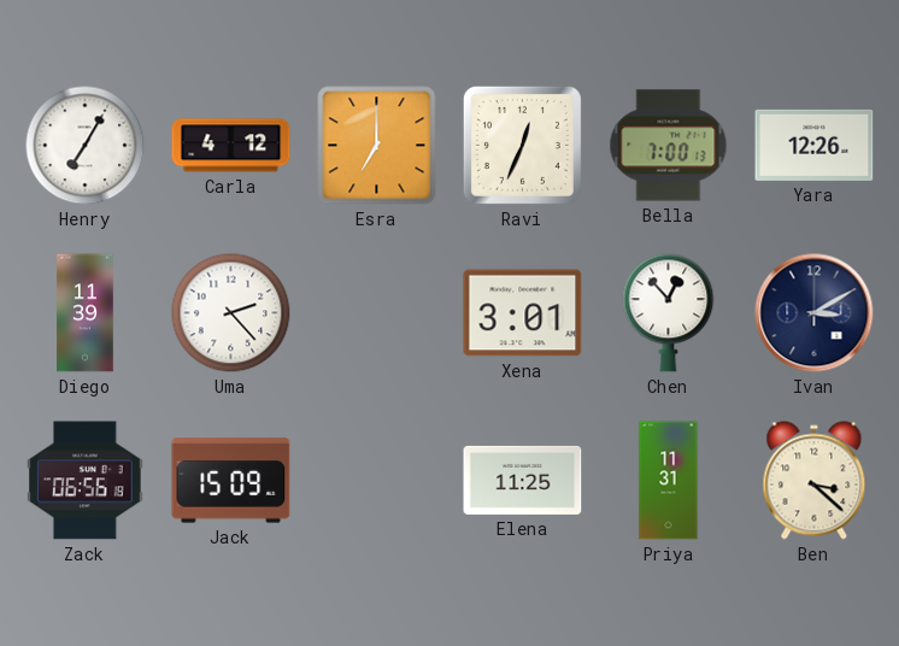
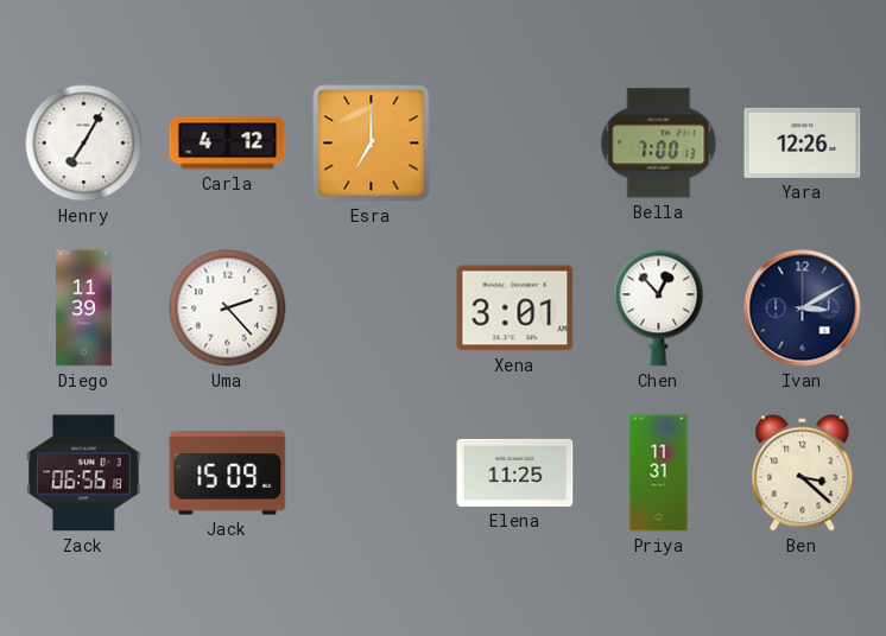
Ravi: 12:34 -> none
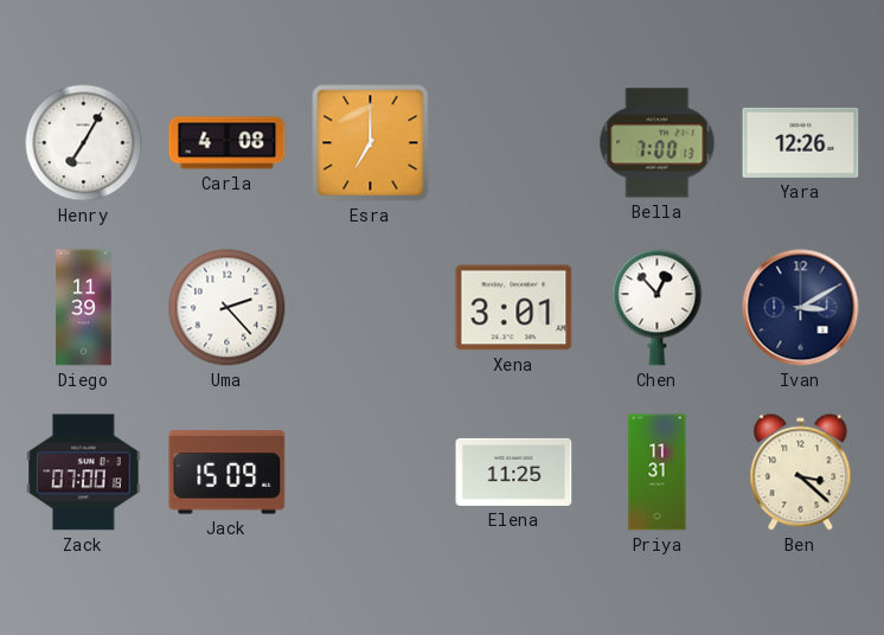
Carla: 4:12 -> 4:08
Zack: 06:56 -> 07:00
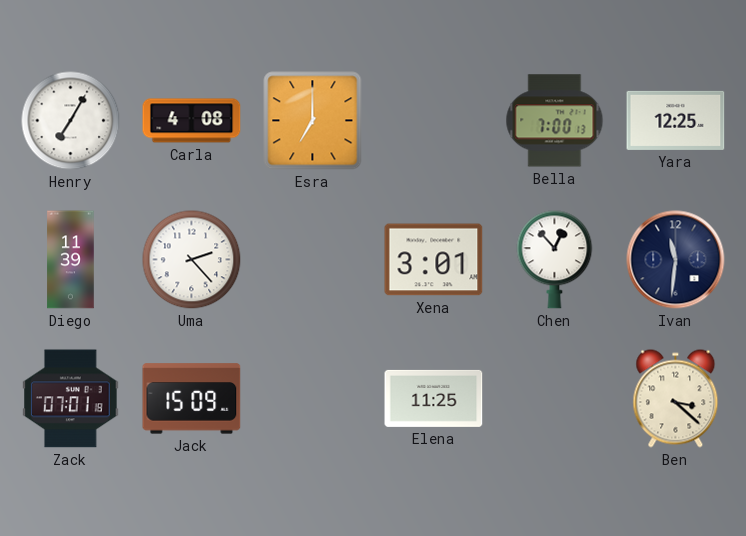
Yara: 12:26 -> 12:25
Ivan: 3:10 -> 11:31
Zack: 07:00 -> 07:01
Priya: 11:31 -> none
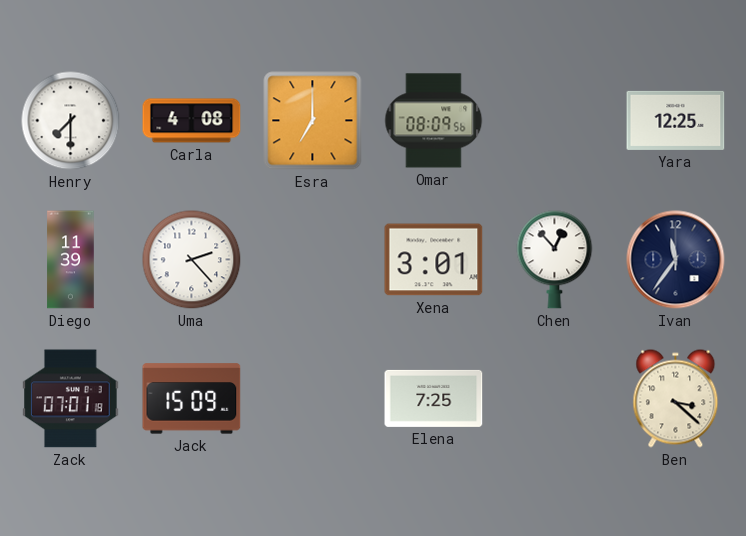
Henry: 7:05 -> 7:30
Omar: none -> 08:09
Bella: 7:00 -> none
Ivan: 11:31 -> 11:36
Elena: 11:25 -> 7:25
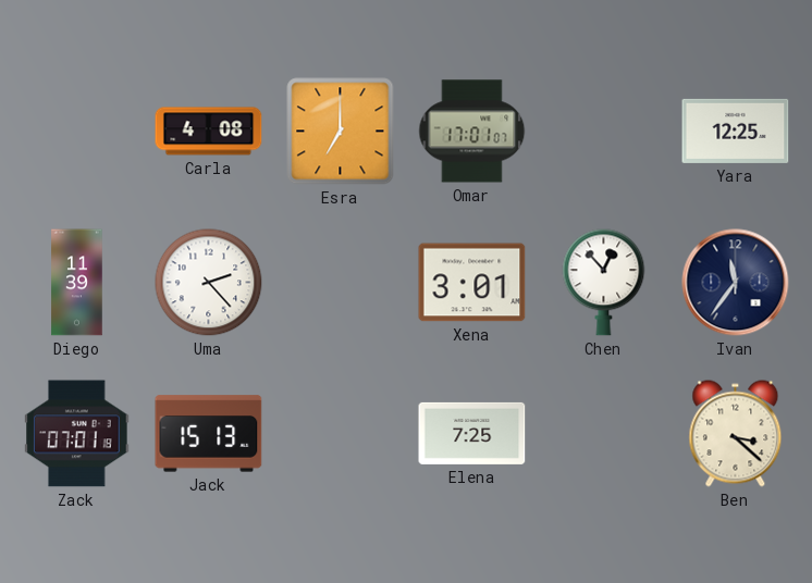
Henry: 7:30 -> none
Omar: 08:09 -> 17:01
Jack: 15:09 -> 15:13
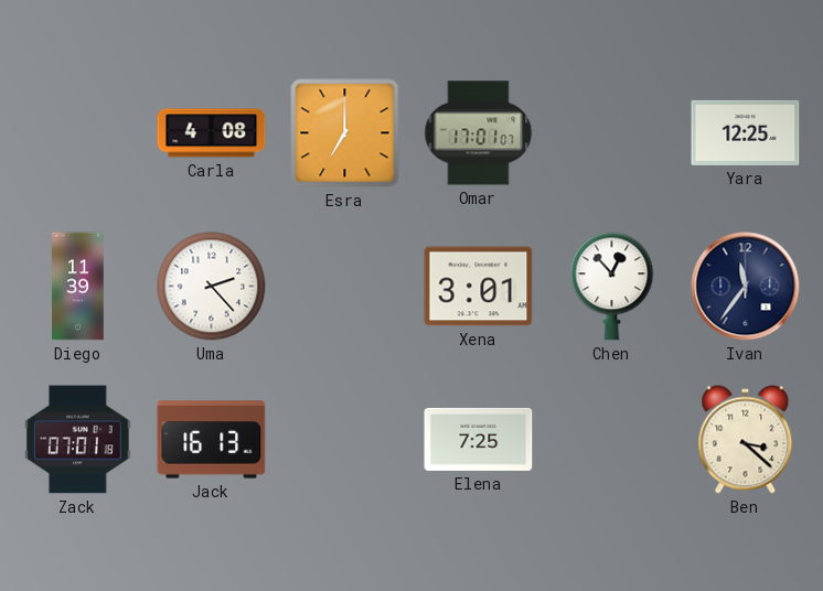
Jack: 15:13 -> 16:13
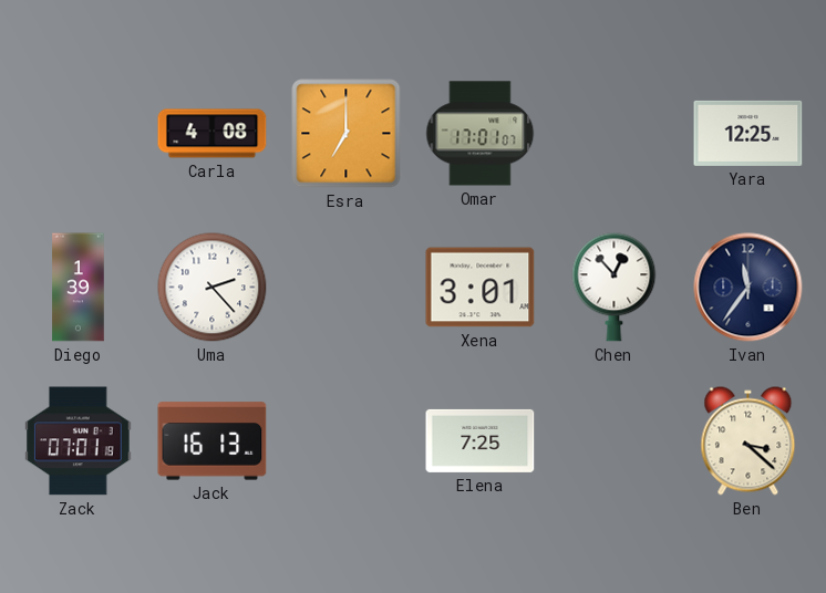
Diego: 11:39 -> 1:39
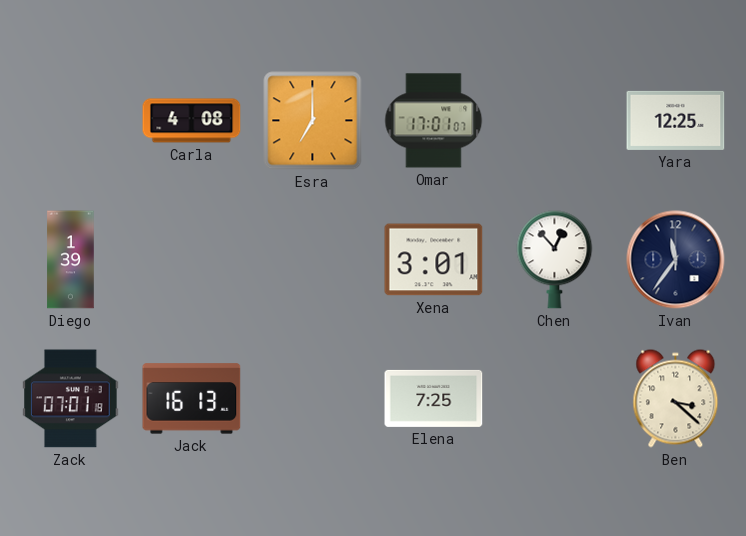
Uma: 2:23 -> none
